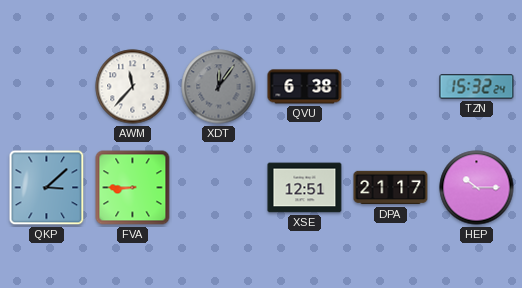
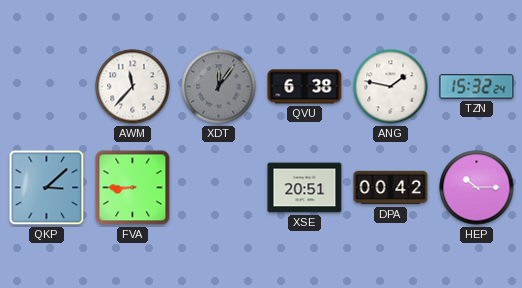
ANG: none -> 1:47
XSE: 12:51 -> 20:51
DPA: 21:17 -> 00:42
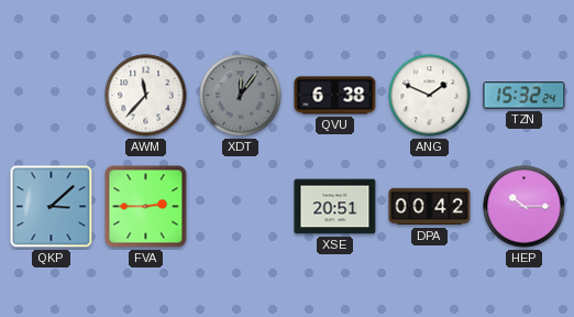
ANG: 1:47 -> 1:49
FVA: 8:45 -> 2:45
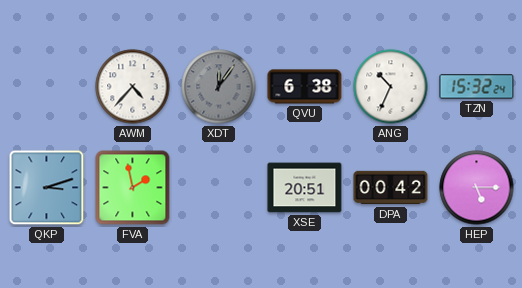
AWM: 11:37 -> 4:37
ANG: 1:49 -> 10:34
QKP: 3:08 -> 3:12
FVA: 2:45 -> 1:58
HEP: 10:15 -> 5:15
